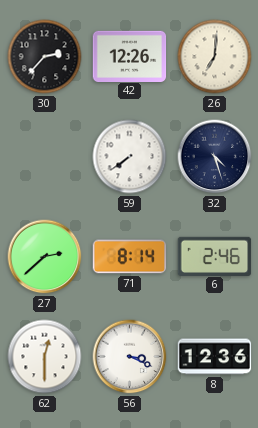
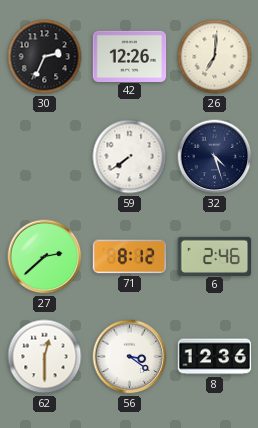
30: 2:37 -> 2:34
71: 8:14 -> 8:12
56: 3:19 -> 3:21
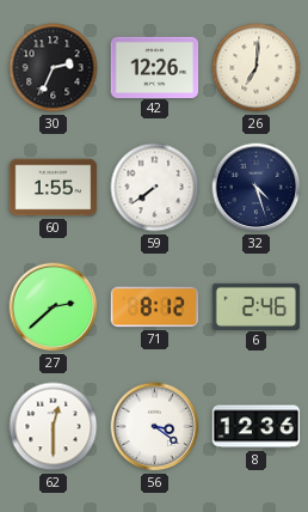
60: none -> 1:55
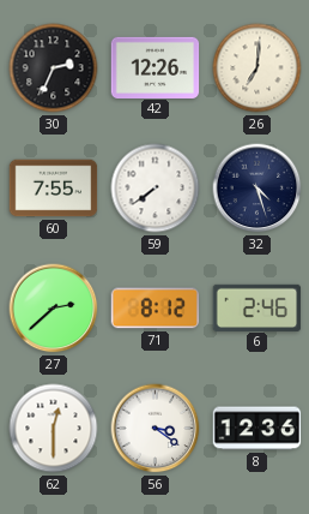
60: 1:55 -> 7:55
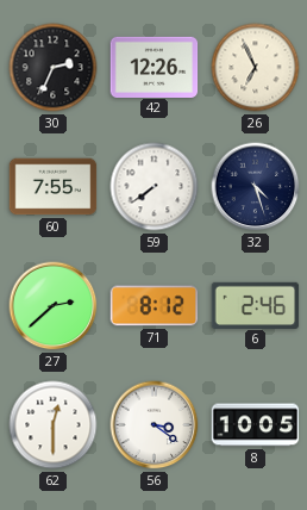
26: 7:01 -> 6:56
8: 12:36 -> 10:05
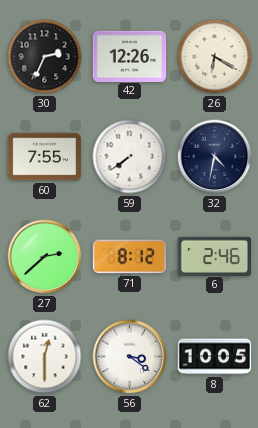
26: 6:56 -> 6:20
32: 4:27 -> 4:32
